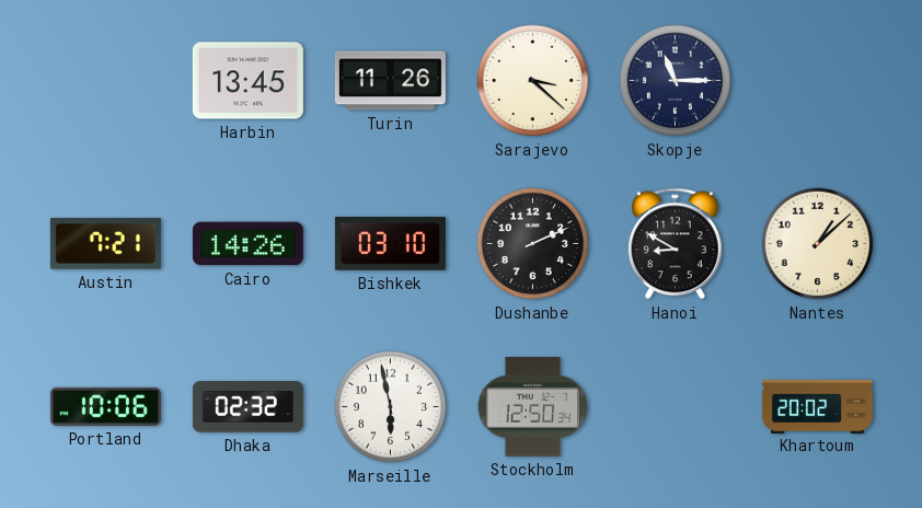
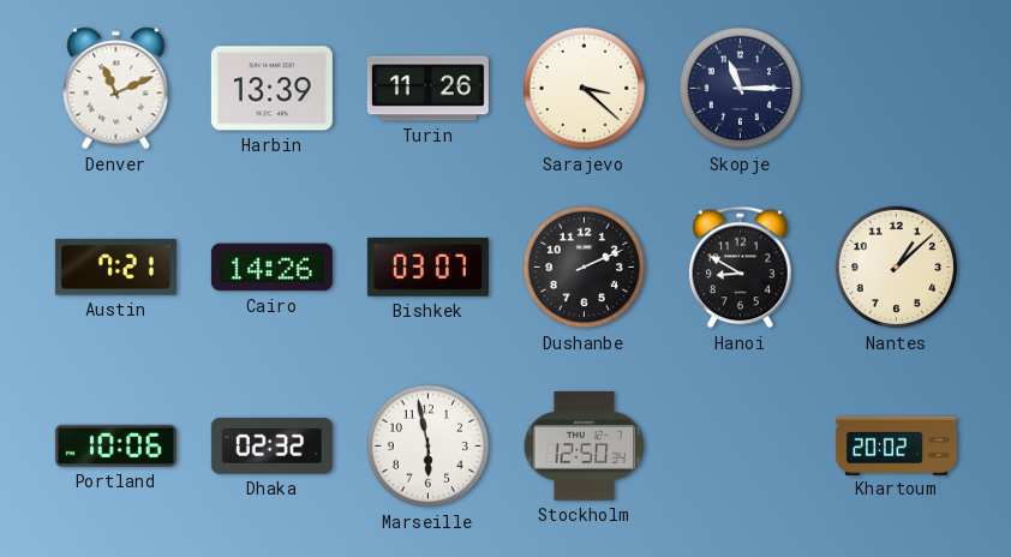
Denver: none -> 11:11
Harbin: 13:45 -> 13:39
Bishkek: 03:10 -> 03:07
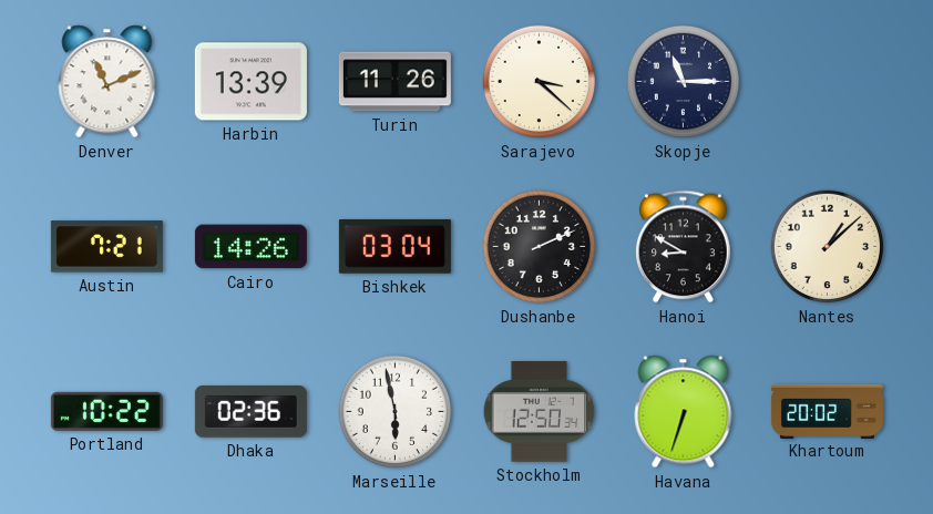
Bishkek: 03:07 -> 03:04
Portland: 10:06 -> 10:22
Dhaka: 02:32 -> 02:36
Havana: none -> 6:33
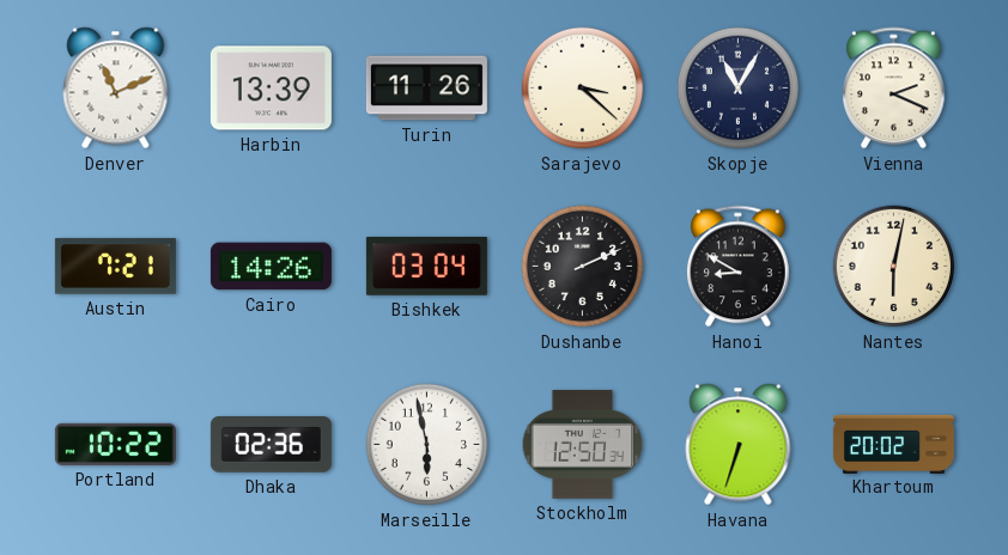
Skopje: 11:15 -> 11:05
Vienna: none -> 2:19
Nantes: 1:08 -> 6:02
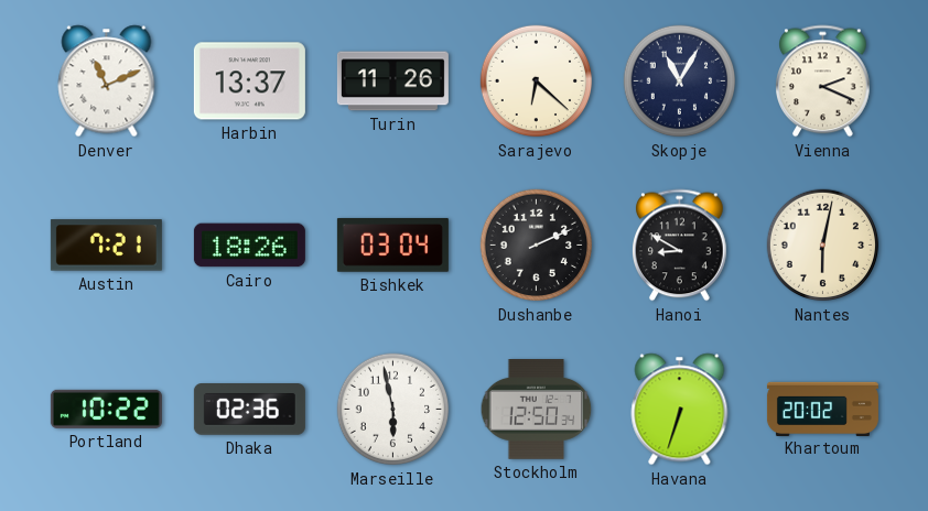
Harbin: 13:39 -> 13:37
Sarajevo: 3:22 -> 6:22
Cairo: 14:26 -> 18:26
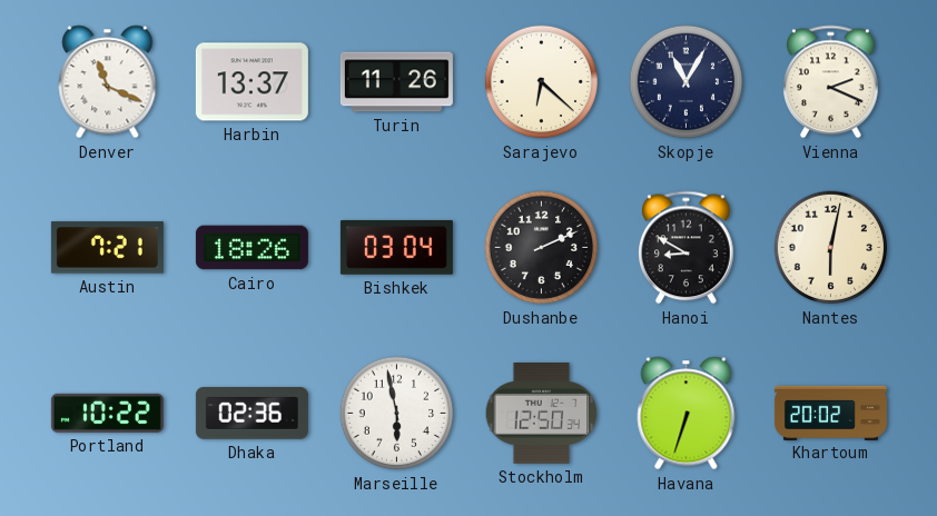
Denver: 11:11 -> 11:19
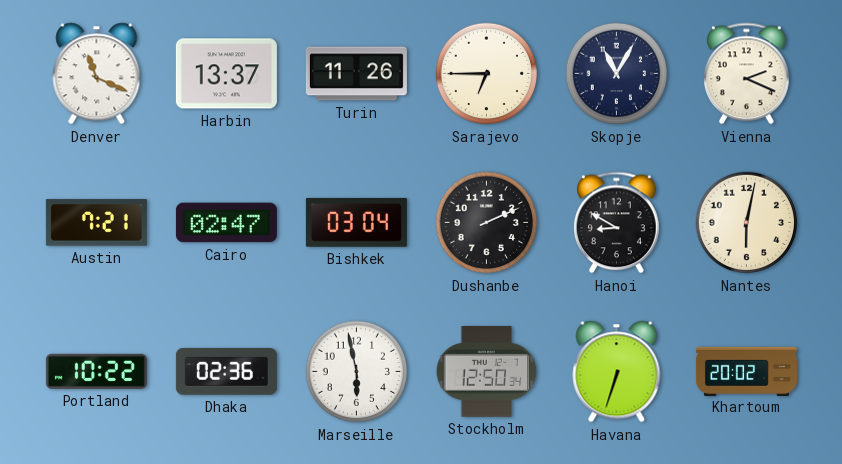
Sarajevo: 6:22 -> 6:45
Cairo: 18:26 -> 02:47
